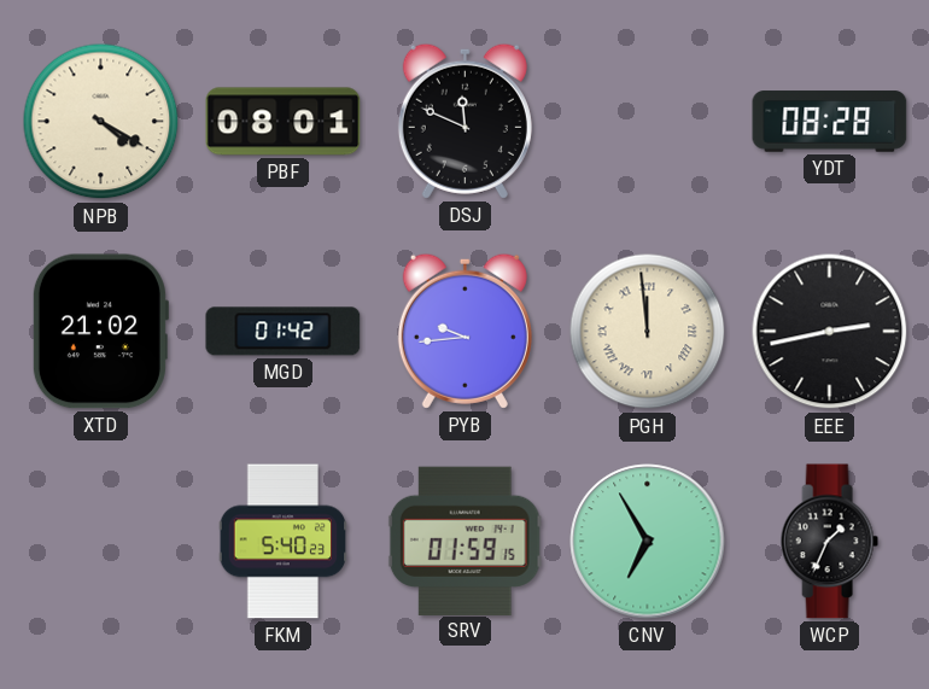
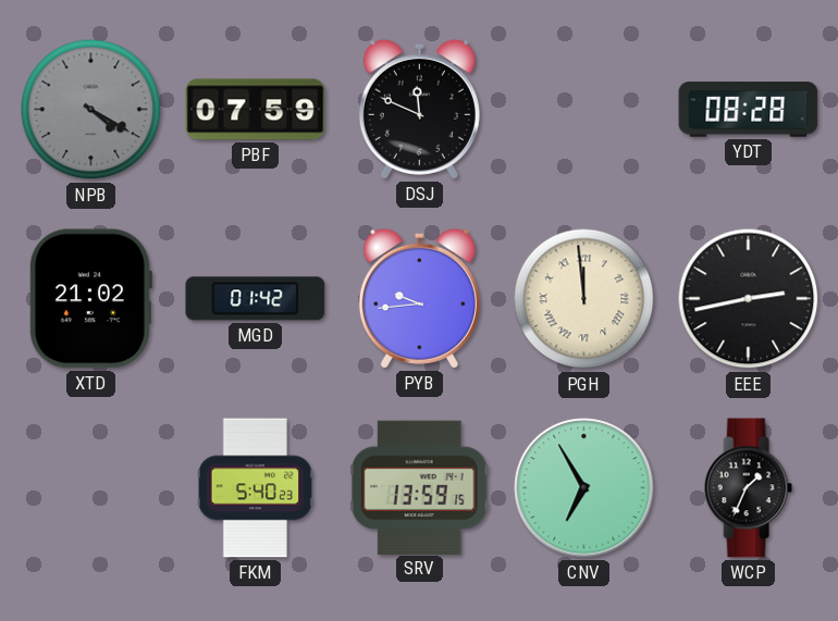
NPB dial: cream -> grey
PBF: 08:01 -> 07:59
SRV: 01:59 -> 13:59
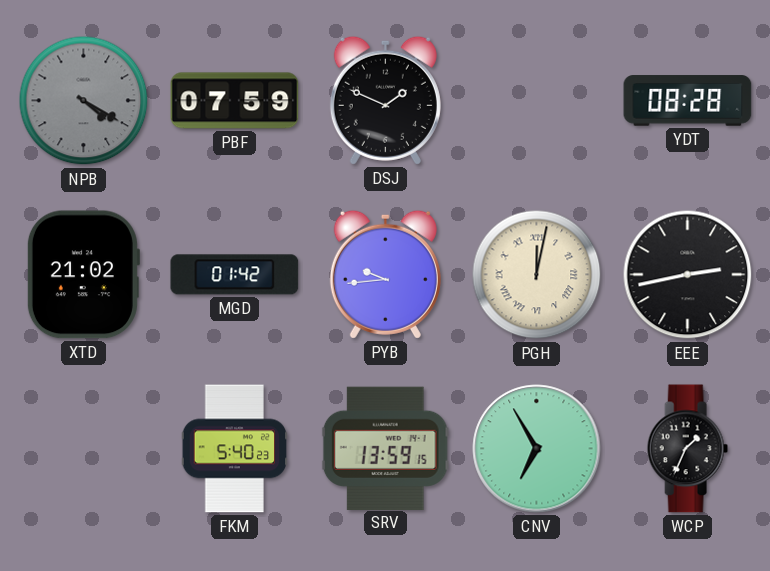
DSJ: 11:49 -> 1:49
PGH: 11:59 -> 12:02
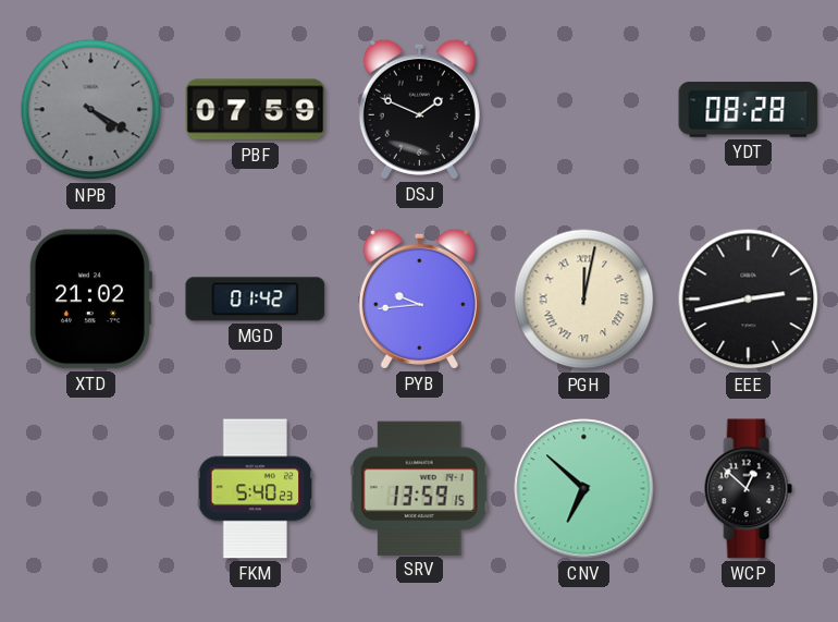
CNV: 6:55 -> 6:52
WCP: 1:34 -> 12:52
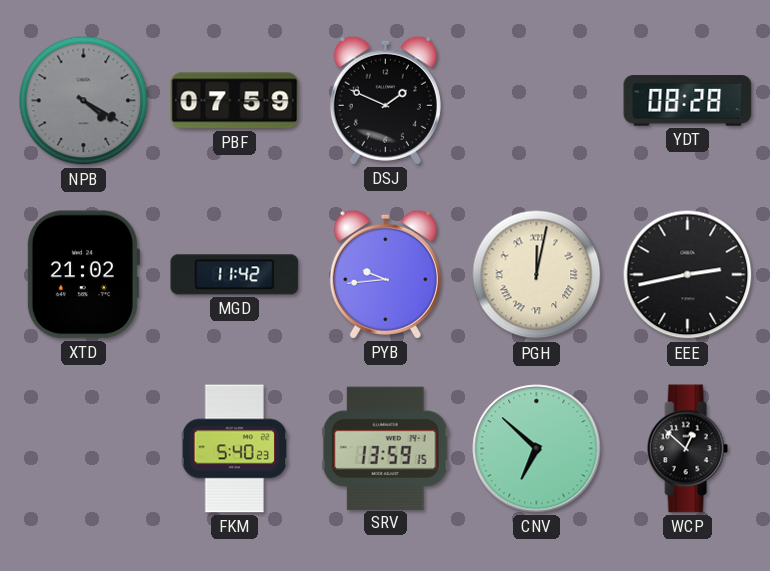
MGD: 01:42 -> 11:42
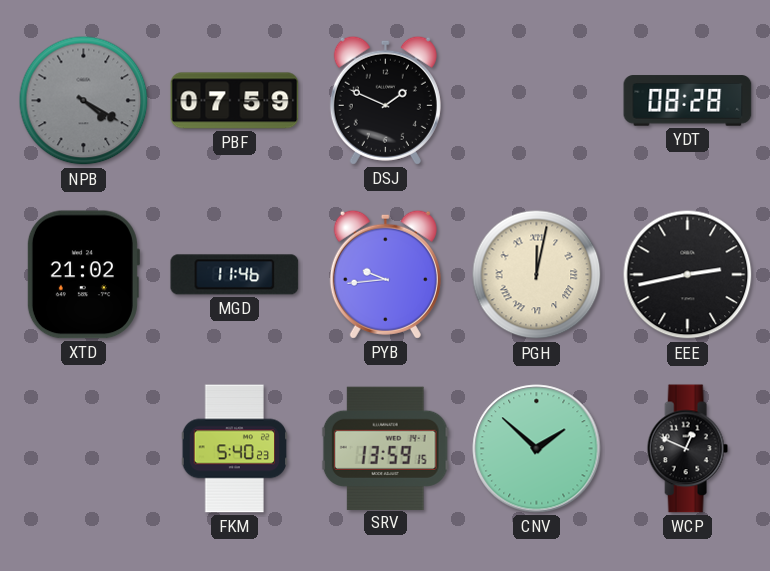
MGD: 11:42 -> 11:46
CNV: 6:52 -> 1:52
WCP: 12:52 -> 12:49
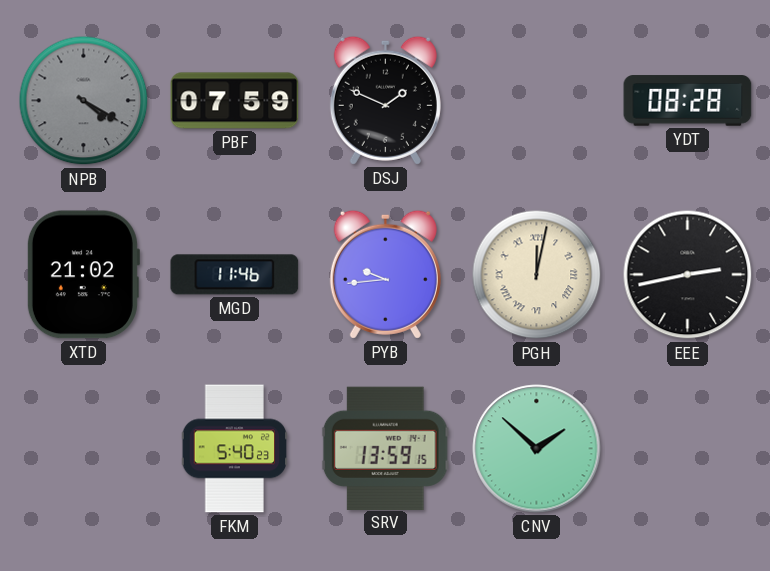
WCP: 12:49 -> none
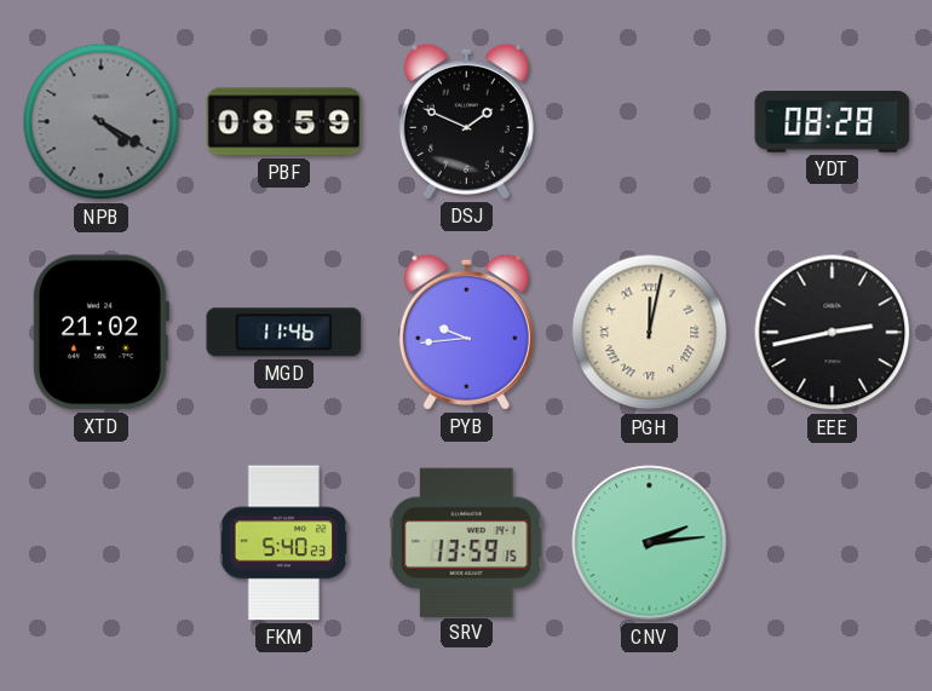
PBF: 07:59 -> 08:59
CNV: 1:52 -> 2:14
